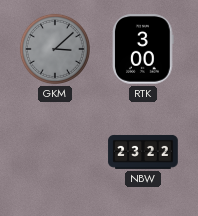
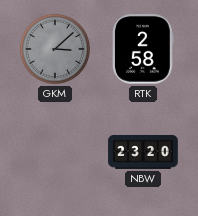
RTK: 3:00 -> 2:58
NBW: 23:22 -> 23:20
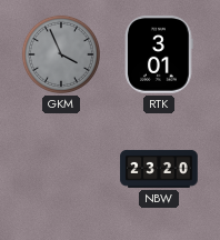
GKM: 3:08 -> 3:56
RTK: 2:58 -> 3:01
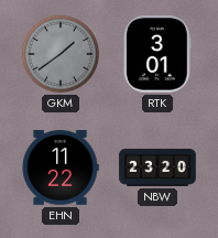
GKM: 3:56 -> 1:39
EHN: none -> 11:22
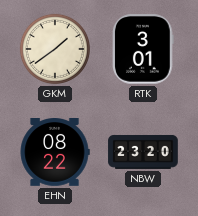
GKM dial: grey -> cream
EHN: 11:22 -> 08:22
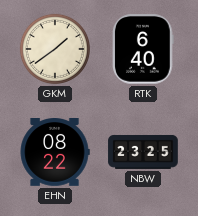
RTK: 3:01 -> 6:40
NBW: 23:20 -> 23:25
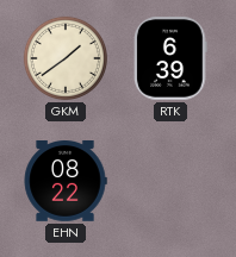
RTK: 6:40 -> 6:39
NBW: 23:25 -> none
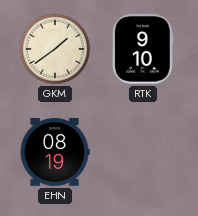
RTK: 6:39 -> 9:10
EHN: 08:22 -> 08:19
